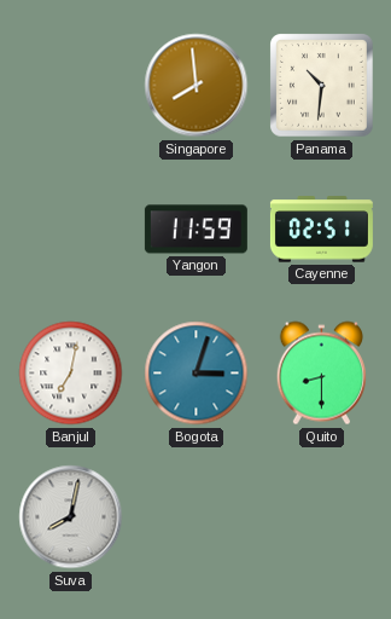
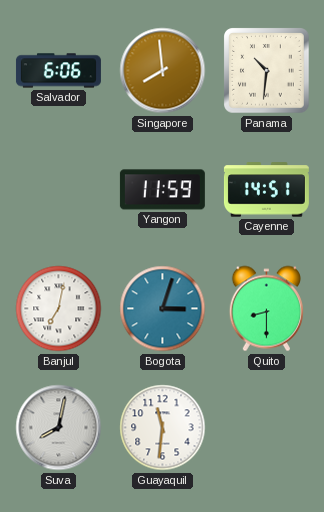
Salvador: none -> 6:06
Cayenne: 02:51 -> 14:51
Guayaquil: none -> 11:31
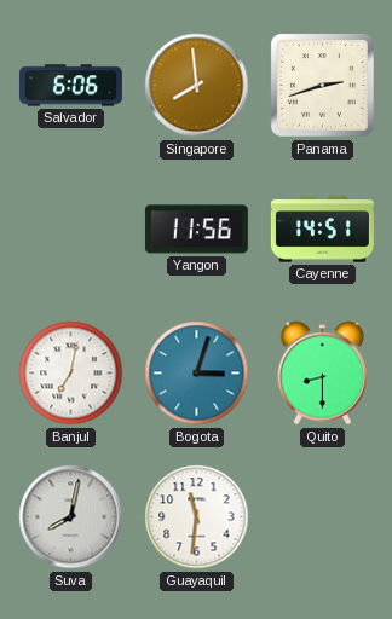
Panama: 10:31 -> 2:42
Yangon: 11:59 -> 11:56
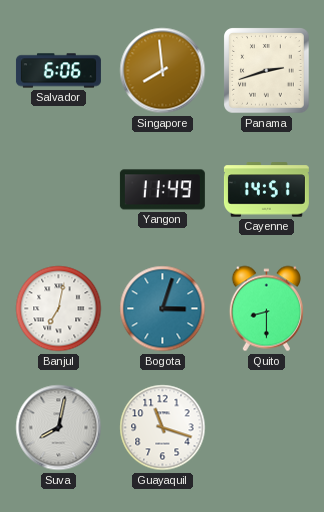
Yangon: 11:56 -> 11:49
Guayaquil: 11:31 -> 11:18
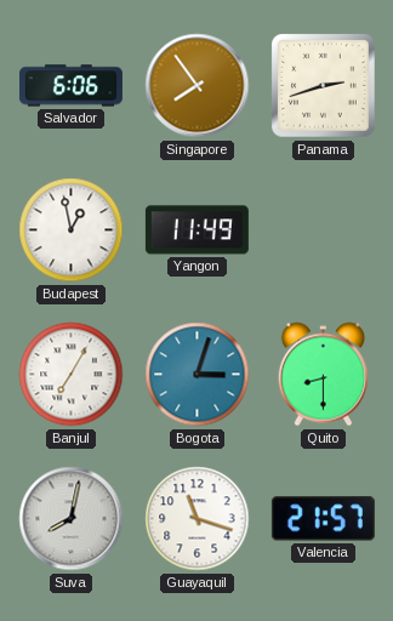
Singapore: 7:59 -> 7:54
Budapest: none -> 12:58
Cayenne: 14:51 -> none
Banjul: 7:02 -> 7:05
Valencia: none -> 21:57
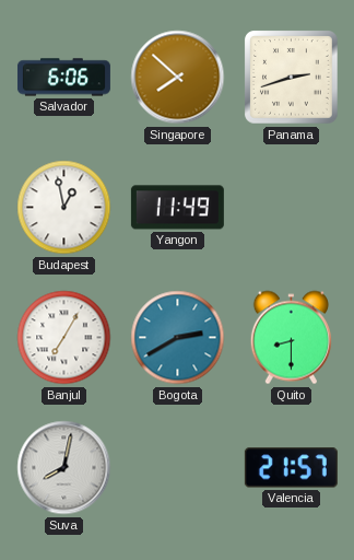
Singapore: 7:54 -> 7:52
Bogota: 3:03 -> 2:40
Guayaquil: 11:18 -> none
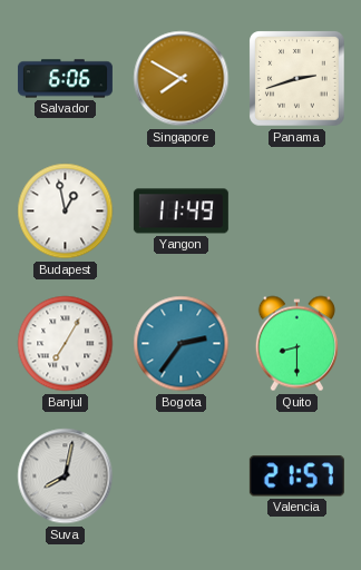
Singapore: 7:52 -> 7:50
Bogota: 2:40 -> 2:36
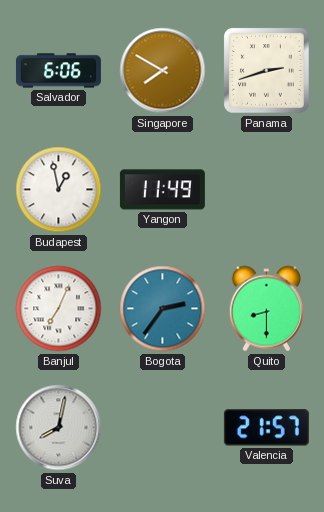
Banjul: 7:05 -> 7:04
